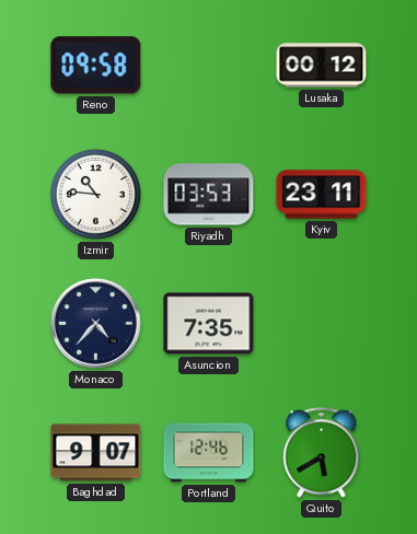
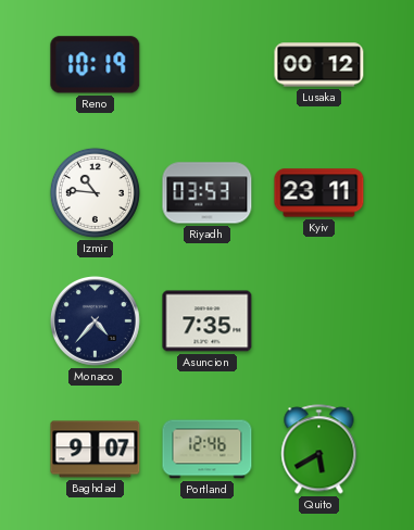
Reno: 09:58 -> 10:19
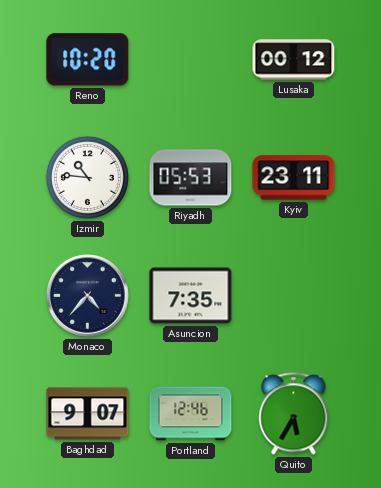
Reno: 10:19 -> 10:20
Riyadh: 03:53 -> 05:53
Quito: 5:40 -> 5:35
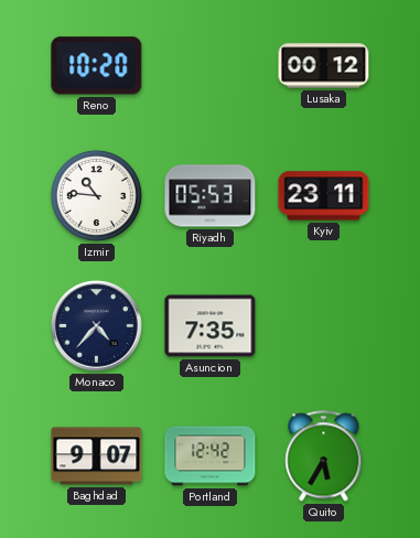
Portland: 12:46 -> 12:42
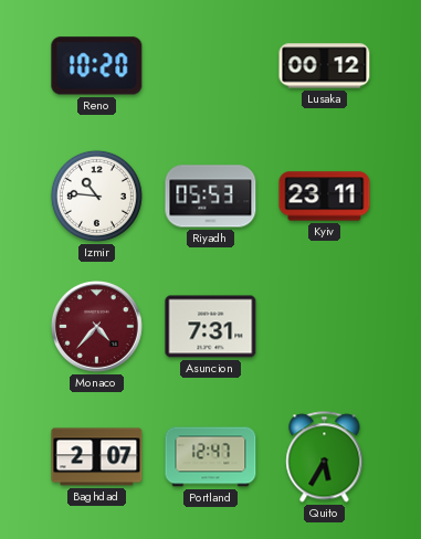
Monaco dial: navy -> burgundy
Asuncion: 7:35 -> 7:31
Baghdad: 9:07 -> 2:07
Portland: 12:42 -> 12:47
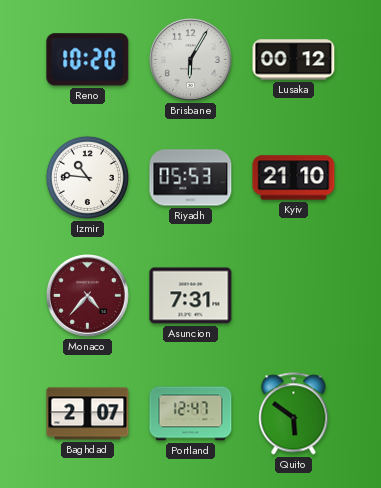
Brisbane: none -> 6:05
Kyiv: 23:11 -> 21:10
Quito: 5:35 -> 5:51
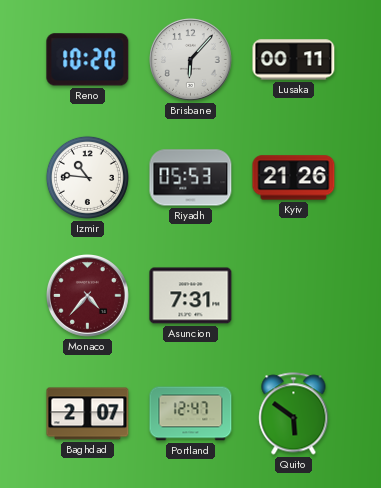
Brisbane: 6:05 -> 6:07
Lusaka: 00:12 -> 00:11
Kyiv: 21:10 -> 21:26
